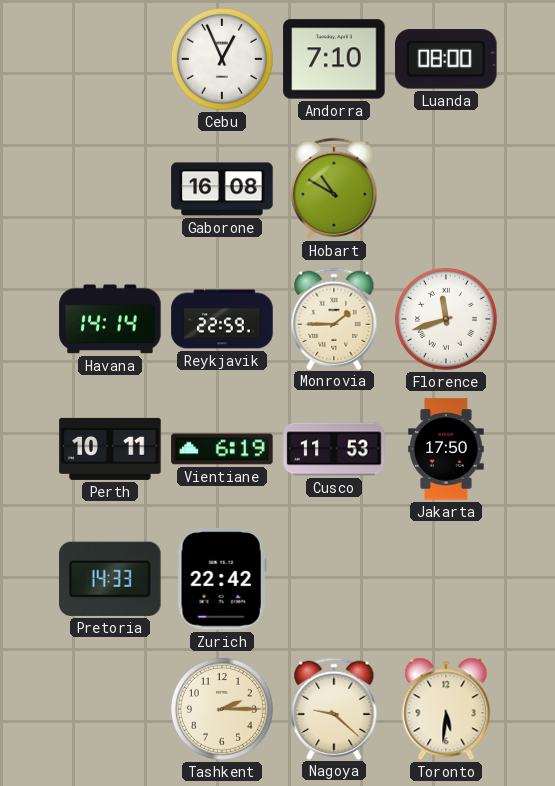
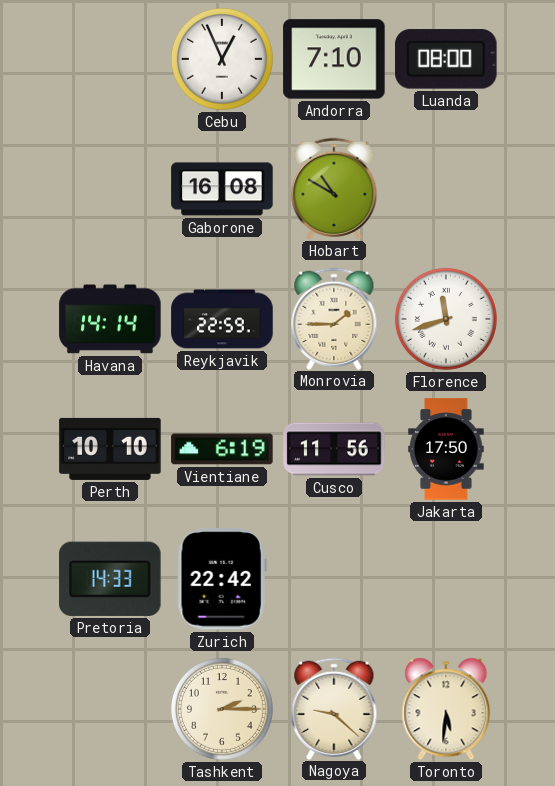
Perth: 10:11 -> 10:10
Cusco: 11:53 -> 11:56
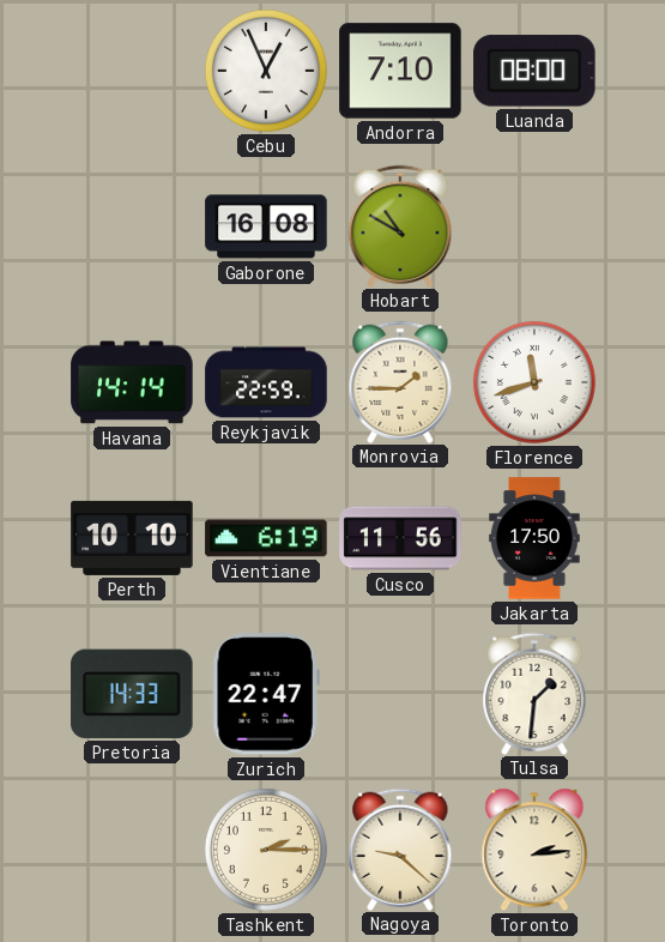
Zurich: 22:42 -> 22:47
Tulsa: none -> 1:31
Toronto: 5:31 -> 2:14
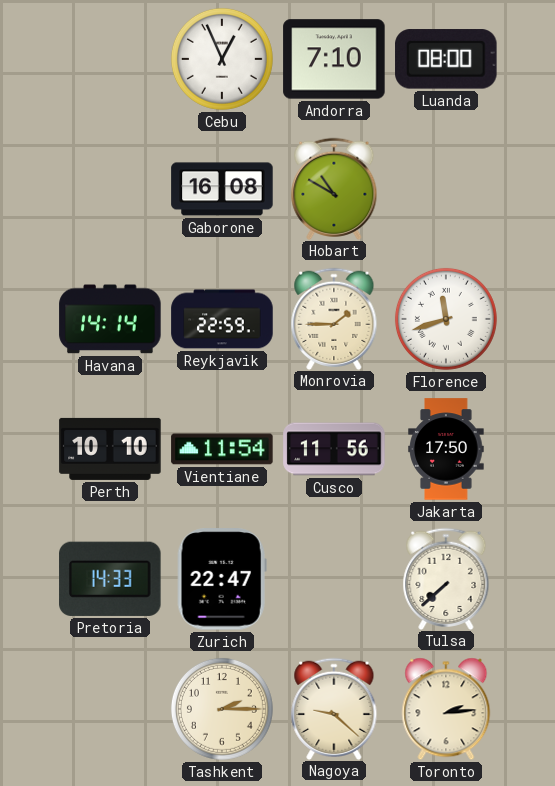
Vientiane: 6:19 -> 11:54
Tulsa: 1:31 -> 7:38
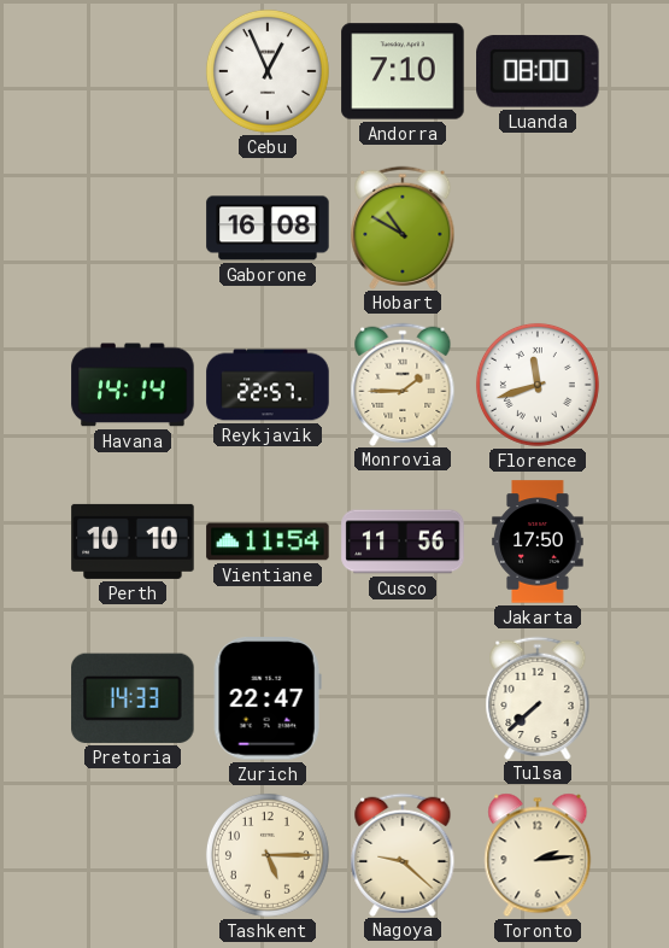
Reykjavik: 22:59 -> 22:57
Tashkent: 2:15 -> 5:15
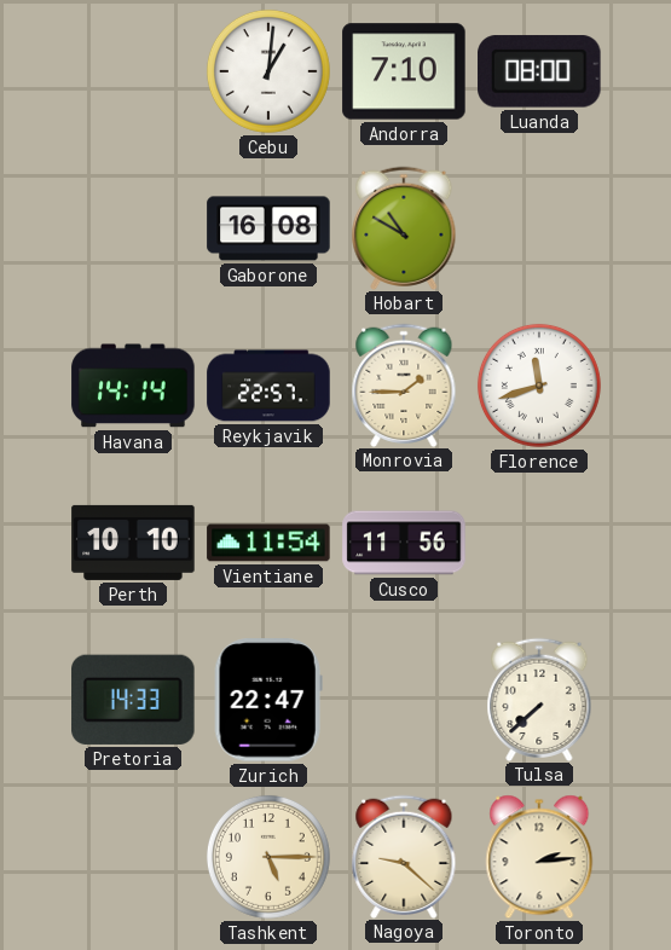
Cebu: 12:56 -> 1:01
Jakarta: 17:50 -> none
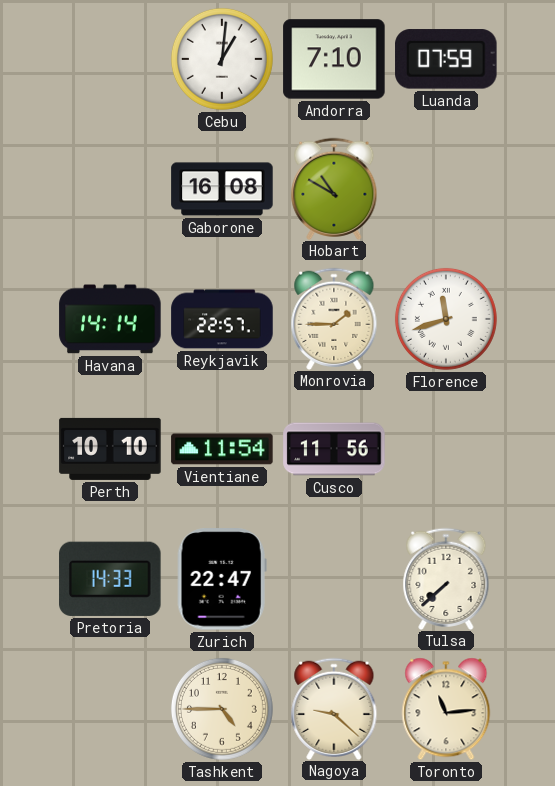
Luanda: 08:00 -> 07:59
Tashkent: 5:15 -> 4:45
Toronto: 2:14 -> 11:14
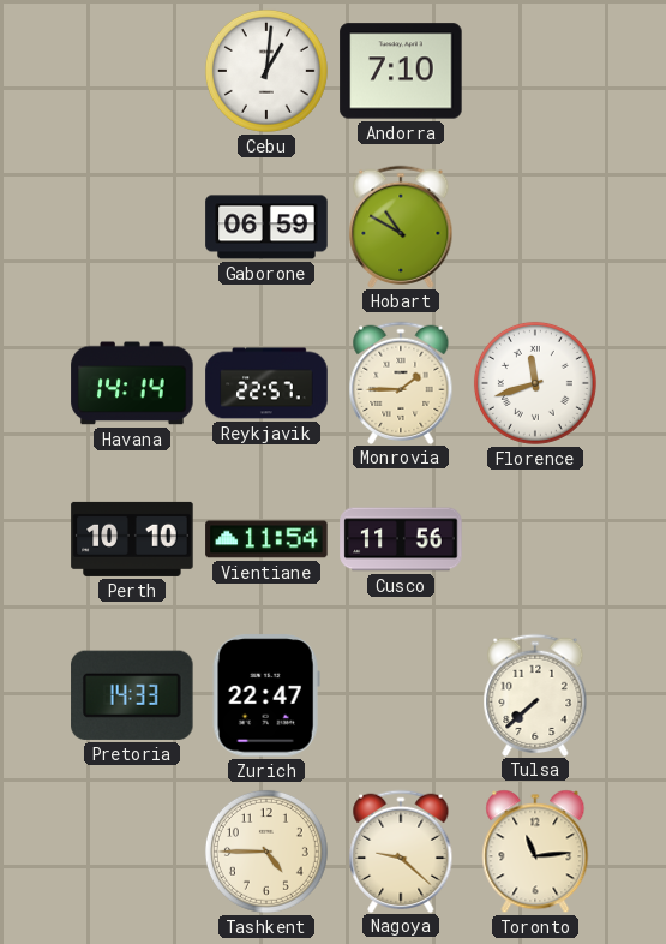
Luanda: 07:59 -> none
Gaborone: 16:08 -> 06:59
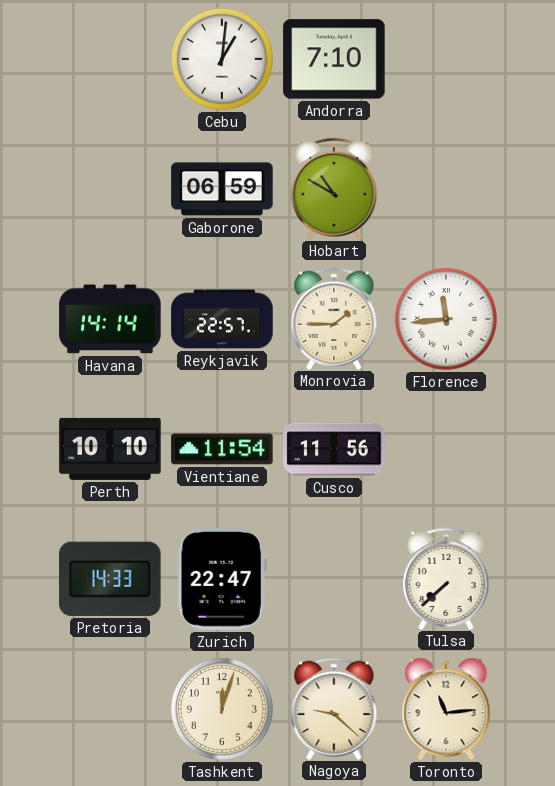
Florence: 11:42 -> 11:44
Tashkent: 4:45 -> 12:03
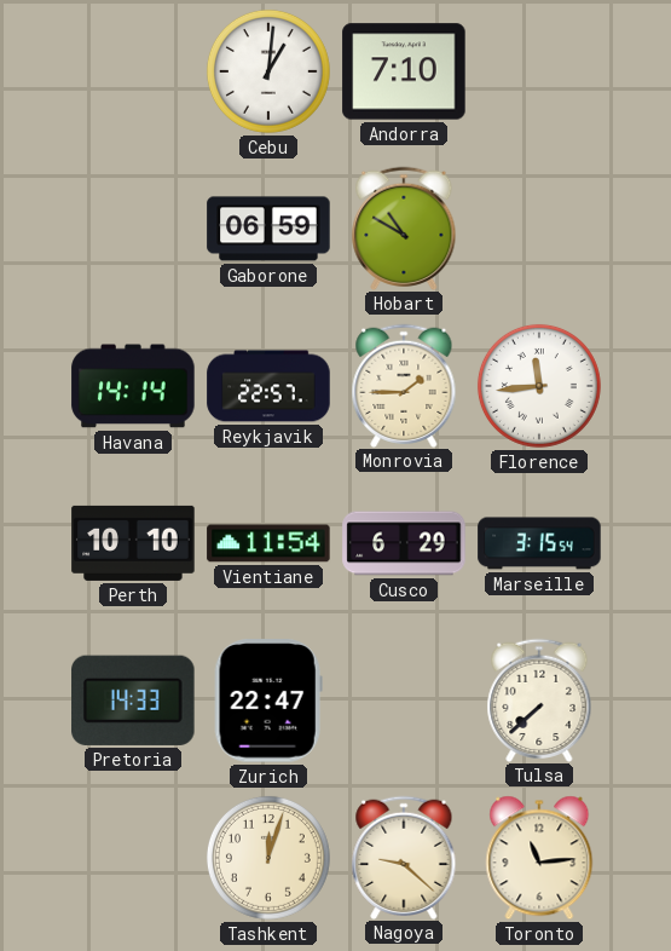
Cusco: 11:56 -> 6:29
Marseille: none -> 3:15
